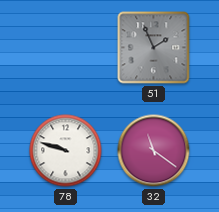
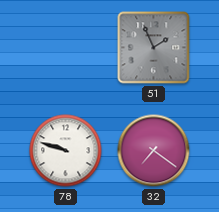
32: 11:21 -> 7:21
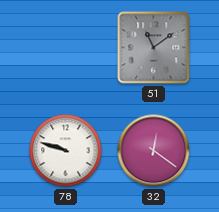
51: 1:56 -> 11:09
32: 7:21 -> 12:21
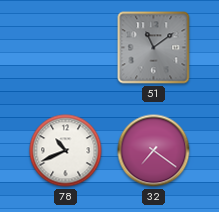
78: 9:48 -> 10:41
32: 12:21 -> 7:21
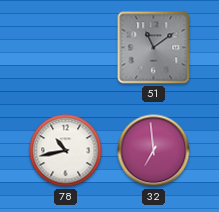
78: 10:41 -> 10:43
32: 7:21 -> 6:59
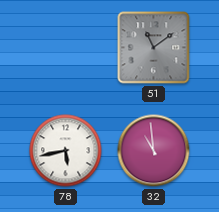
78: 10:43 -> 5:43
32: 6:59 -> 10:59
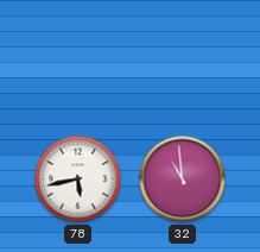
51: 11:09 -> none
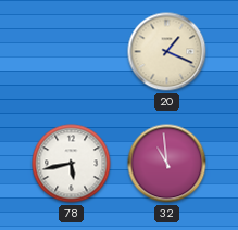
20: none -> 1:19
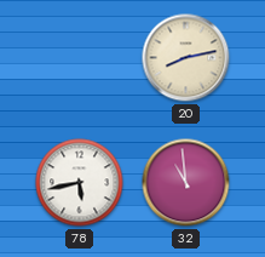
20: 1:19 -> 8:13
